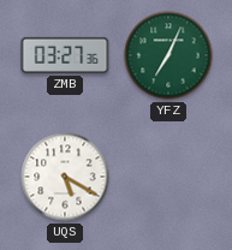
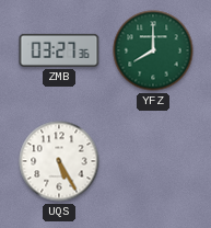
YFZ: 7:04 -> 8:00
UQS: 5:20 -> 5:25
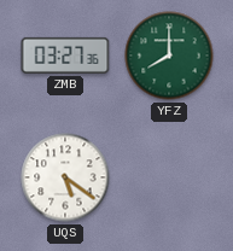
UQS: 5:25 -> 5:21
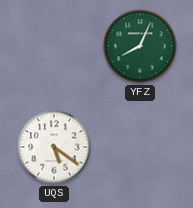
ZMB: 03:27 -> none
YFZ: 8:00 -> 8:04
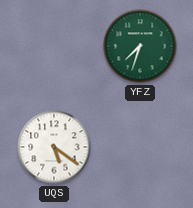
YFZ: 8:04 -> 7:33
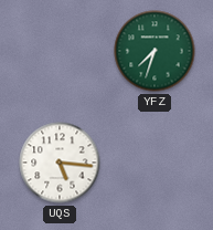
UQS: 5:21 -> 5:16
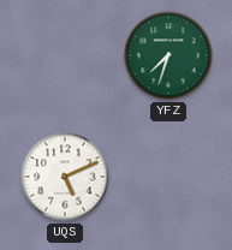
UQS: 5:16 -> 5:11
